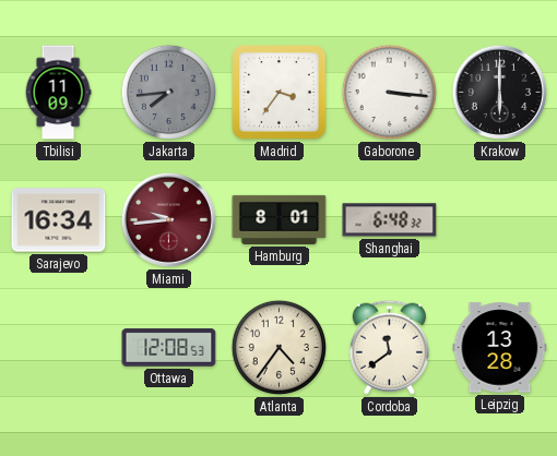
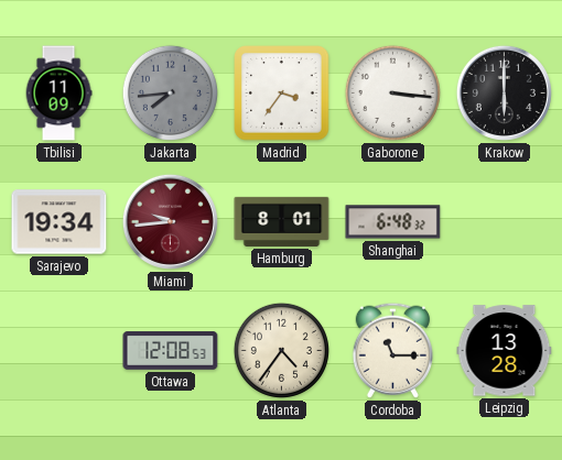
Sarajevo: 16:34 -> 19:34
Cordoba: 11:39 -> 11:15
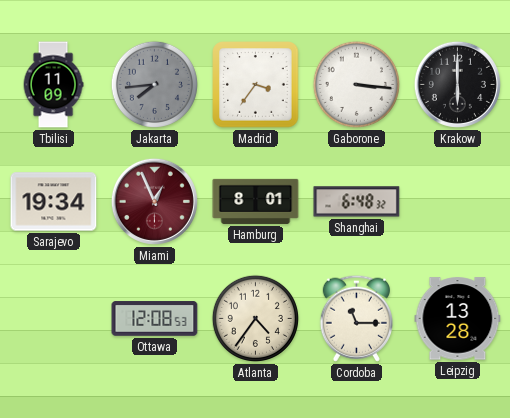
Miami: 9:44 -> 12:56
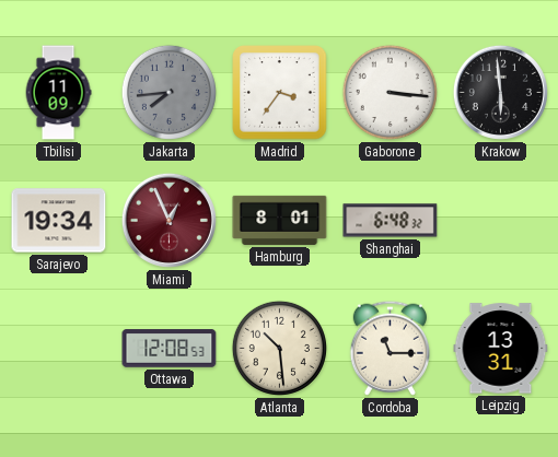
Krakow: 6:00 -> 5:59
Atlanta: 4:36 -> 10:29
Leipzig: 13:28 -> 13:31
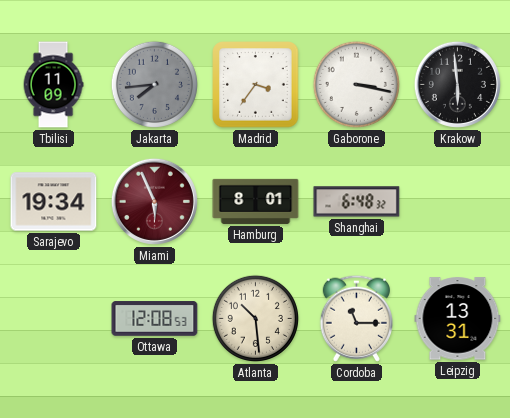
Gaborone: 3:16 -> 3:17
Miami: 12:56 -> 5:56
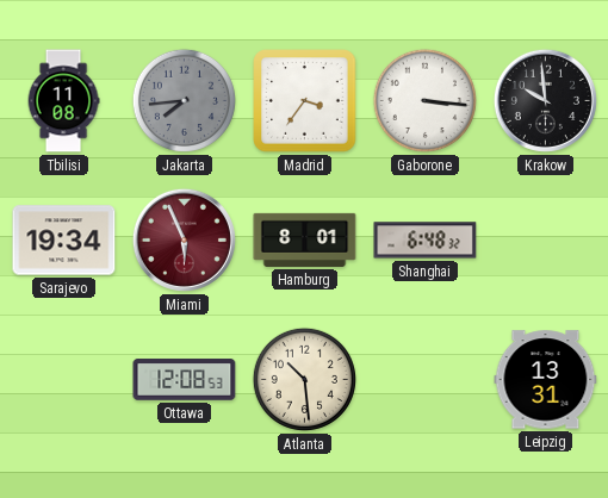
Tbilisi: 11:09 -> 11:08
Gaborone: 3:17 -> 3:16
Krakow: 5:59 -> 9:59
Cordoba: 11:15 -> none
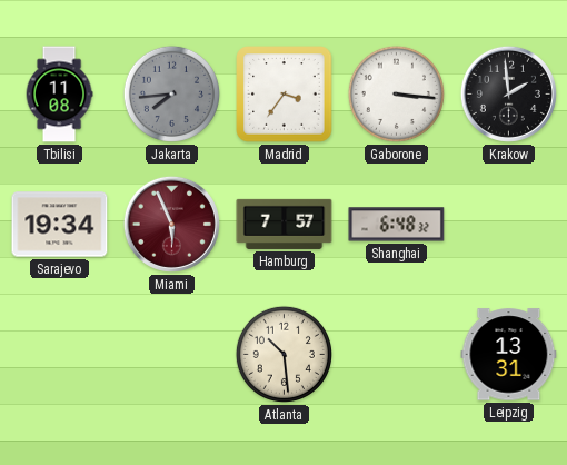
Krakow: 9:59 -> 1:59
Hamburg: 8:01 -> 7:57
Ottawa: 12:08 -> none
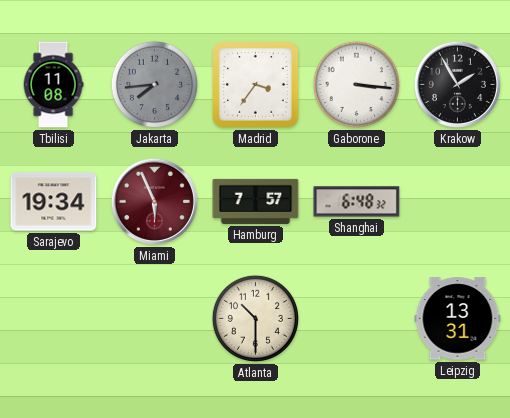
Krakow: 1:59 -> 1:55
Atlanta: 10:29 -> 10:30
